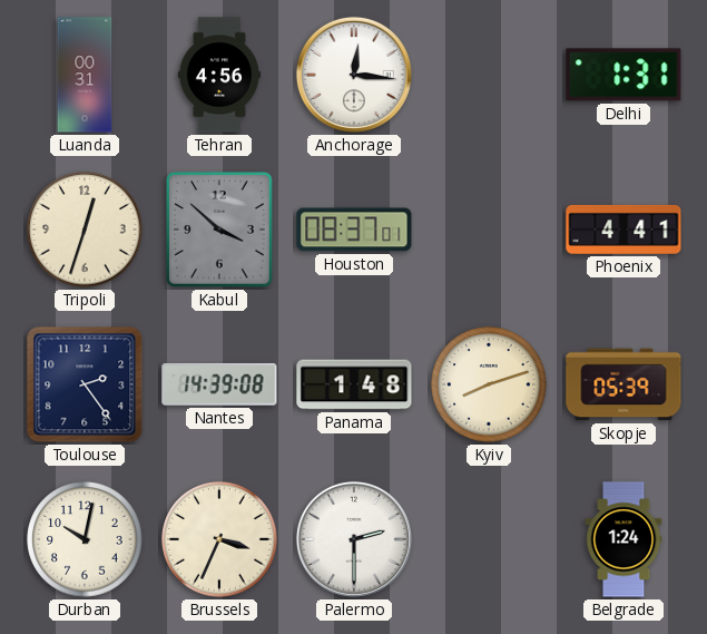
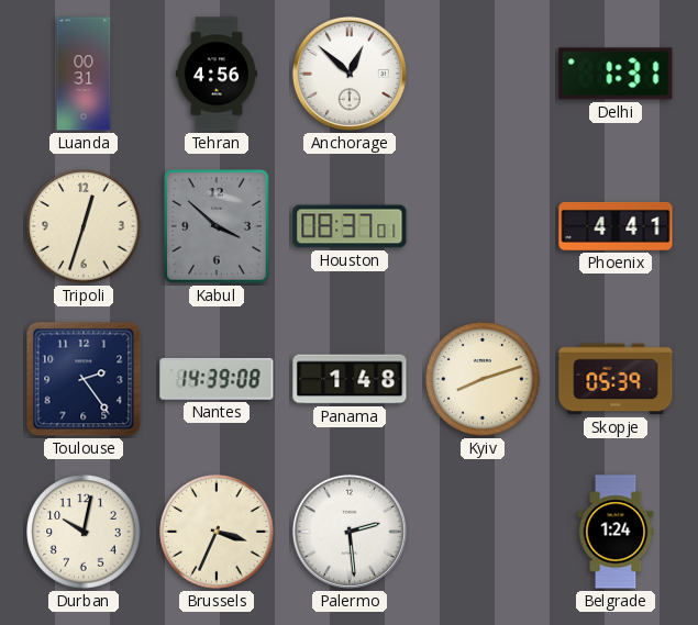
Anchorage: 12:16 -> 12:52
Palermo: 2:30 -> 2:29
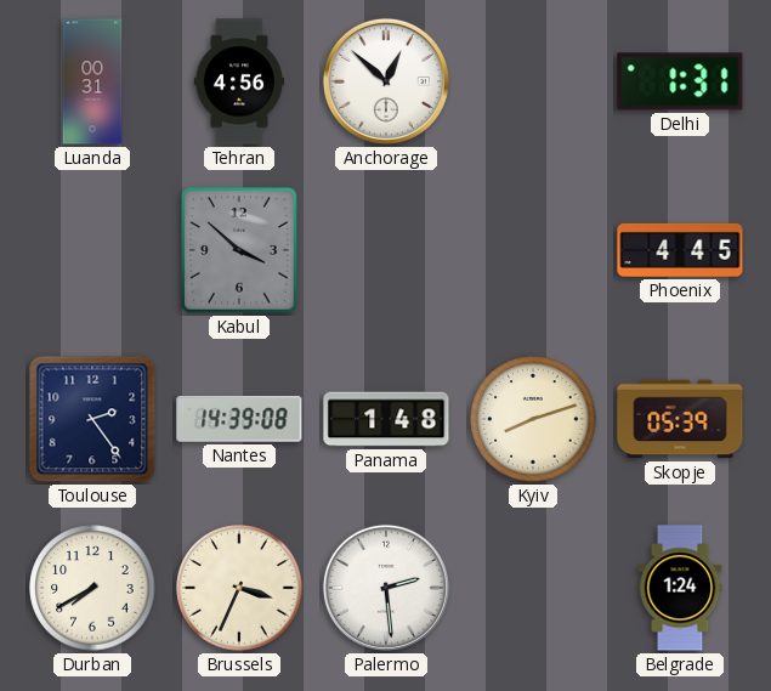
Tripoli: 12:33 -> none
Houston: 08:37 -> none
Phoenix: 4:41 -> 4:45
Durban: 10:02 -> 7:40
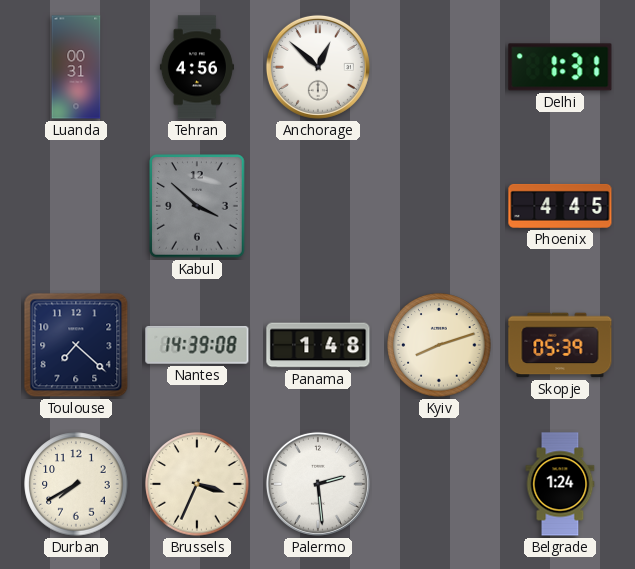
Toulouse: 2:24 -> 7:22
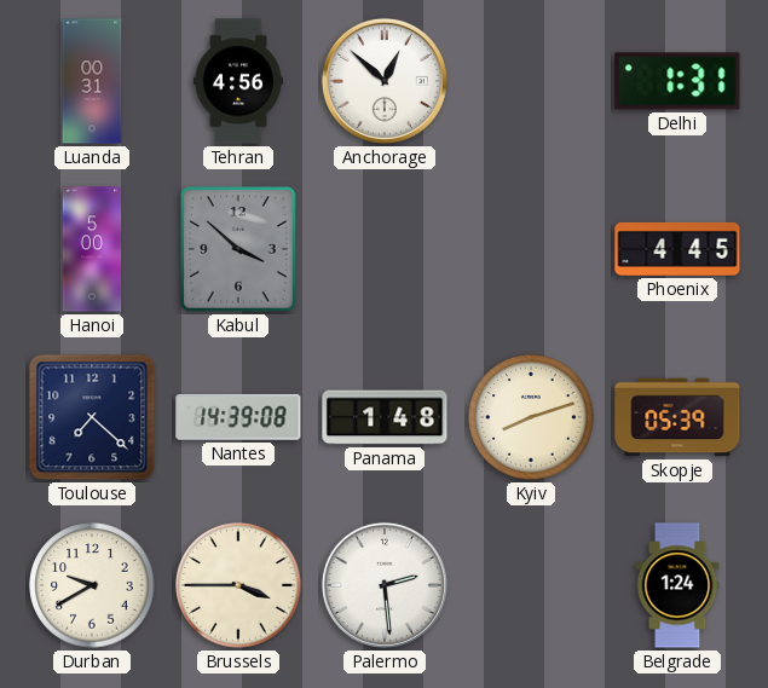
Hanoi: none -> 5:00
Durban: 7:40 -> 9:40
Brussels: 3:34 -> 3:45
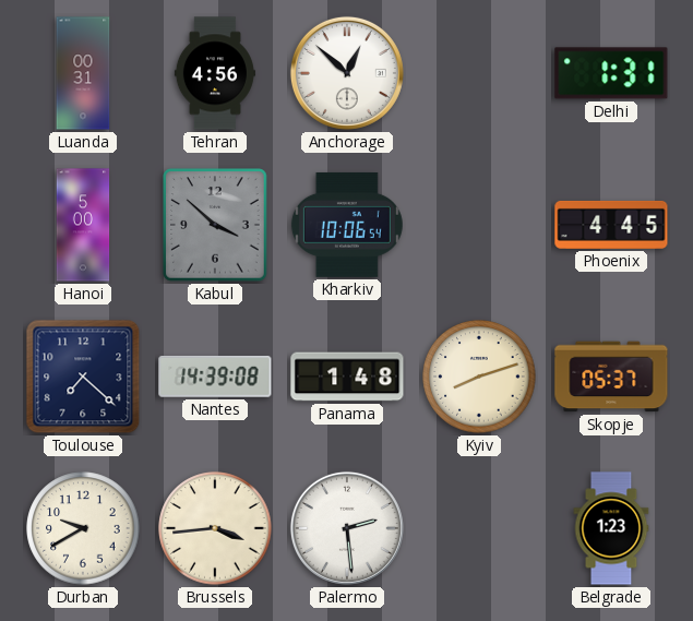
Kharkiv: none -> 10:06
Skopje: 05:39 -> 05:37
Brussels: 3:45 -> 3:44
Belgrade: 1:24 -> 1:23
